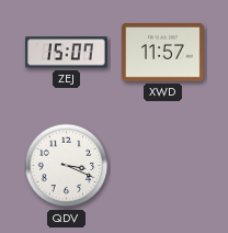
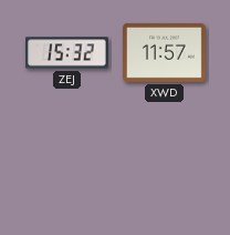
ZEJ: 15:07 -> 15:32
QDV: 3:19 -> none
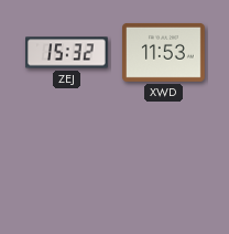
XWD: 11:57 -> 11:53
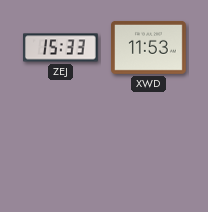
ZEJ: 15:32 -> 15:33
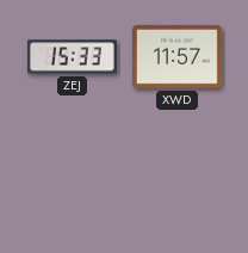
XWD: 11:53 -> 11:57
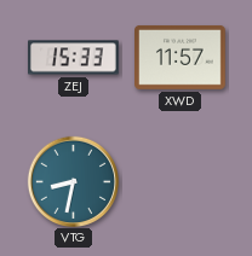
VTG: none -> 8:32
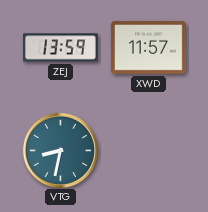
ZEJ: 15:33 -> 13:59
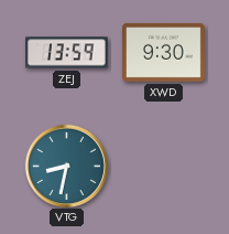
XWD: 11:57 -> 9:30
